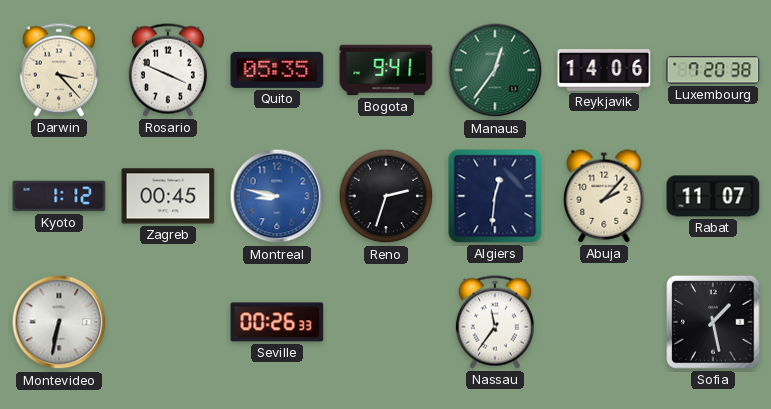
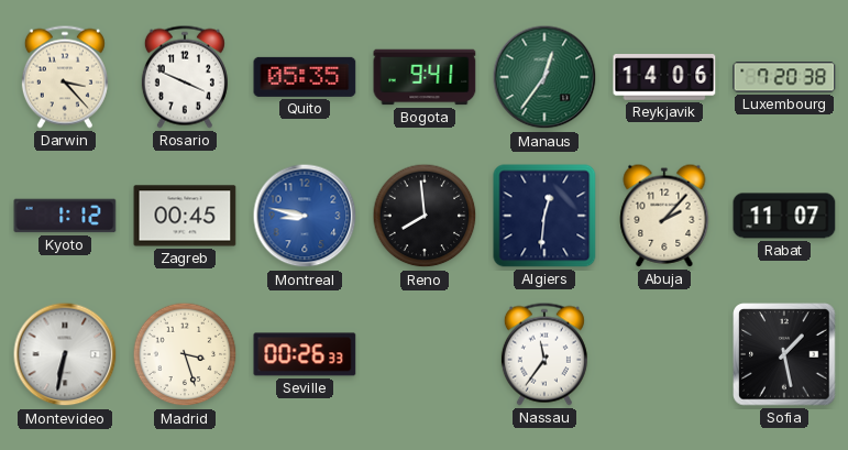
Reno: 2:33 -> 7:59
Madrid: none -> 3:27
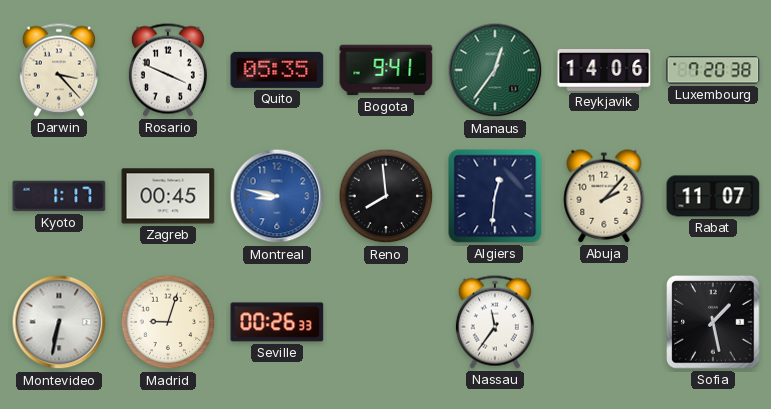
Kyoto: 1:12 -> 1:17
Madrid: 3:27 -> 9:03
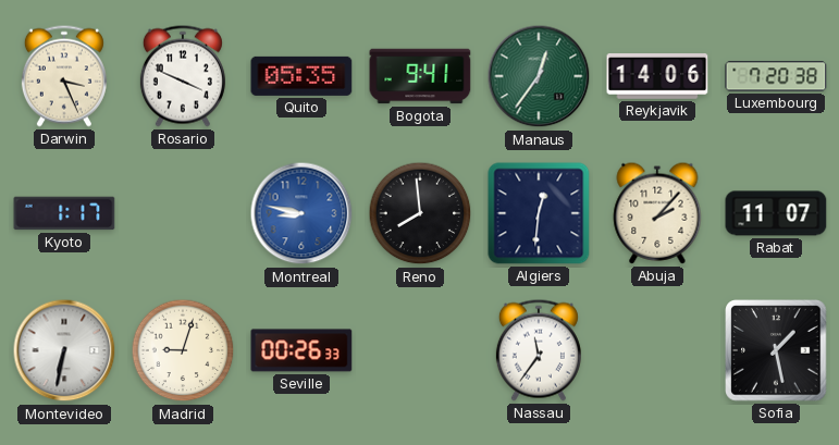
Darwin: 3:23 -> 3:26
Zagreb: 00:45 -> none
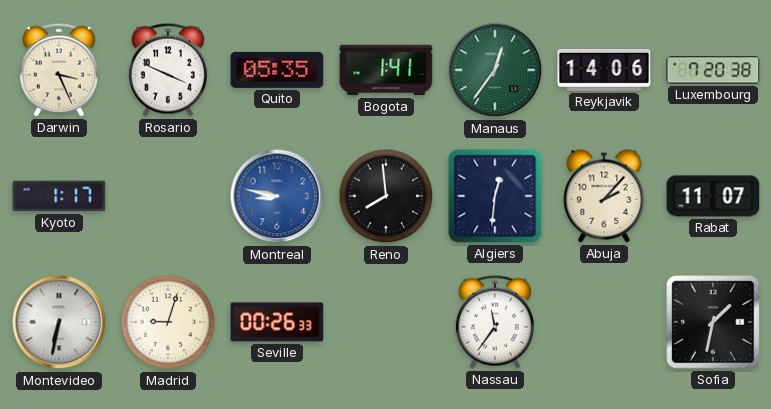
Bogota: 9:41 -> 1:41
Sofia: 1:28 -> 1:32
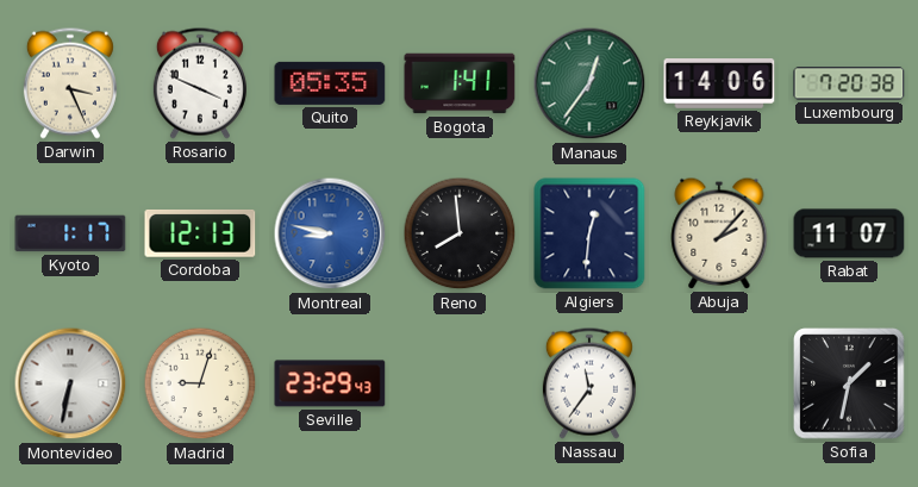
Cordoba: none -> 12:13
Seville: 00:26 -> 23:29
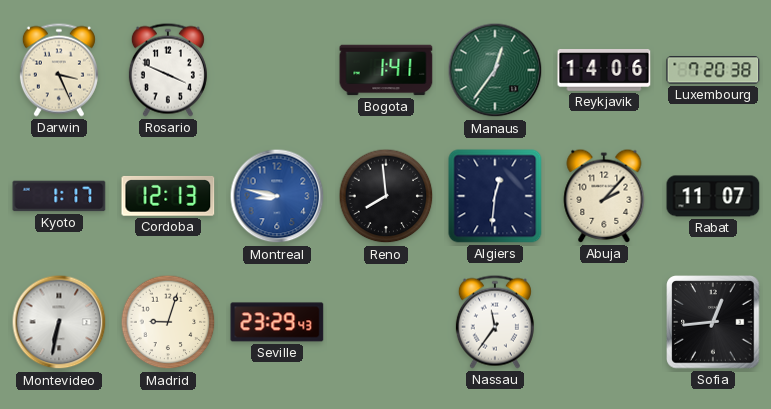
Quito: 05:35 -> none
Sofia: 1:32 -> 12:44
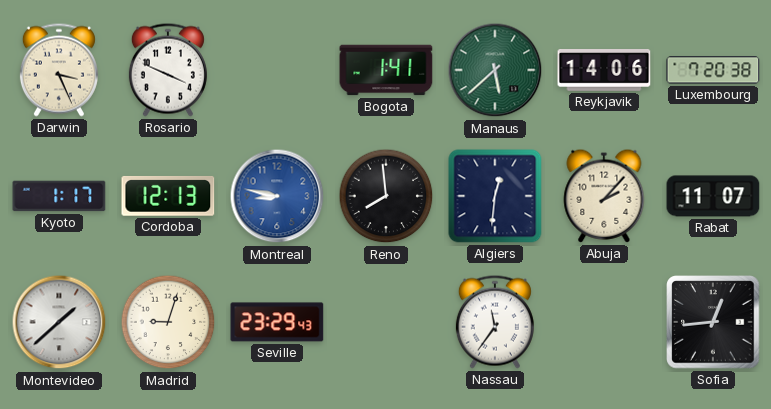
Manaus: 12:36 -> 5:38
Montevideo: 6:32 -> 1:38
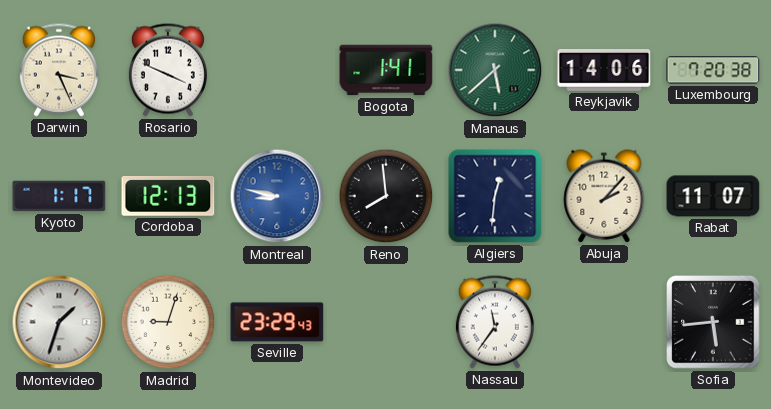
Montevideo: 1:38 -> 1:33
Sofia: 12:44 -> 5:44
